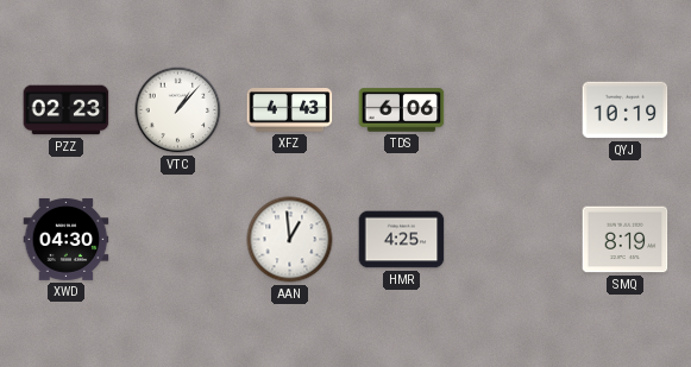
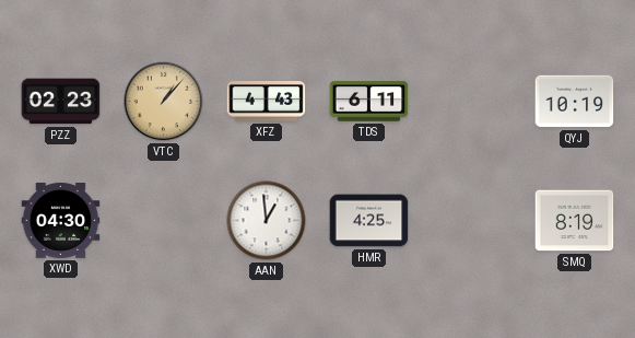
VTC dial: white -> champagne
TDS: 6:06 -> 6:11
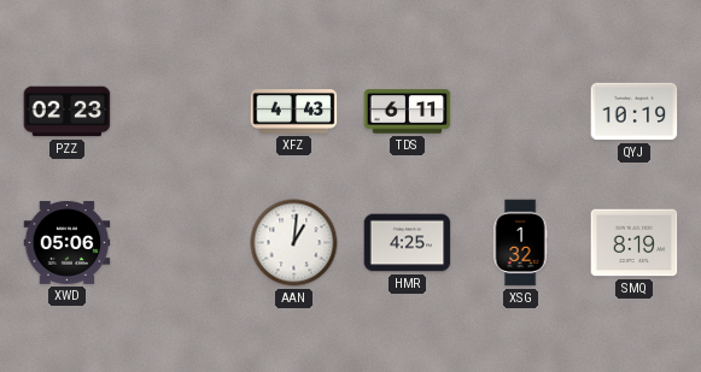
VTC: 1:07 -> none
XWD: 04:30 -> 05:06
AAN: 12:59 -> 1:01
XSG: none -> 1:32
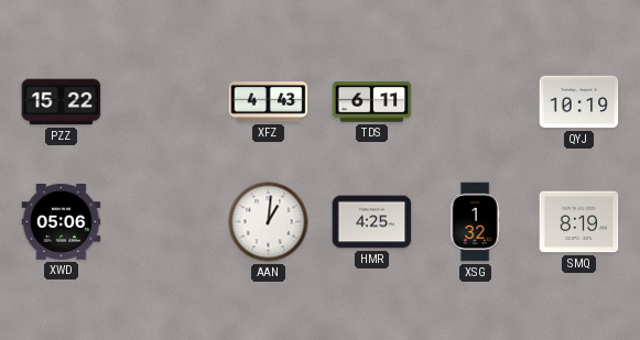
PZZ: 02:23 -> 15:22
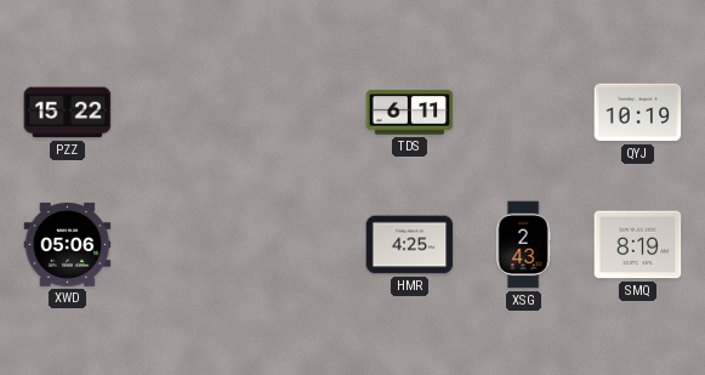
XFZ: 4:43 -> none
AAN: 1:01 -> none
XSG: 1:32 -> 2:43
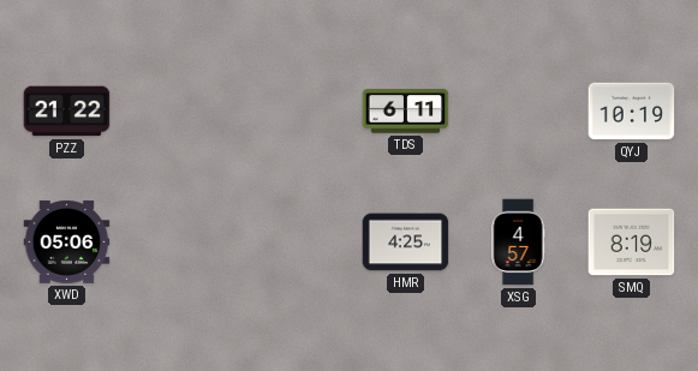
PZZ: 15:22 -> 21:22
XSG: 2:43 -> 4:57
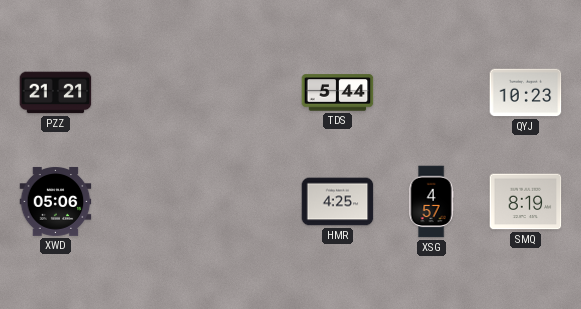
PZZ: 21:22 -> 21:21
TDS: 6:11 -> 5:44
QYJ: 10:19 -> 10:23
